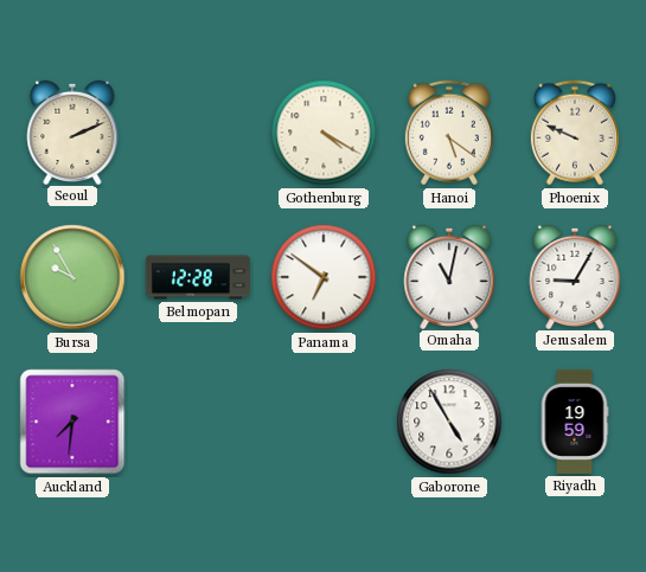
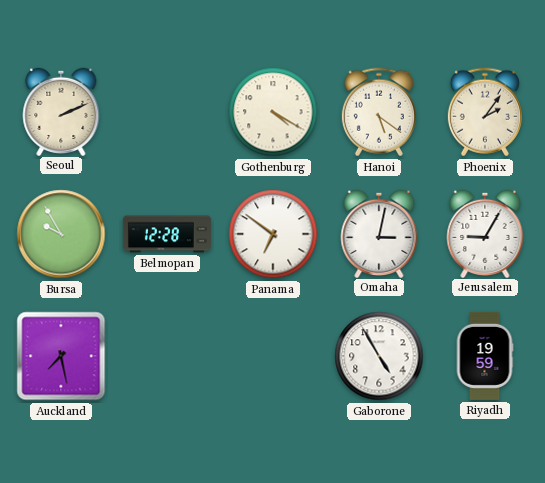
Phoenix: 9:49 -> 2:06
Omaha: 11:02 -> 3:02
Auckland: 7:31 -> 7:28
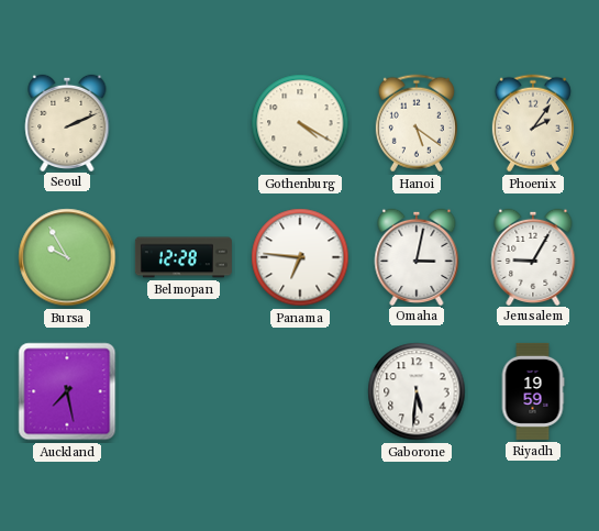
Panama: 6:51 -> 6:46
Gaborone: 4:55 -> 5:31
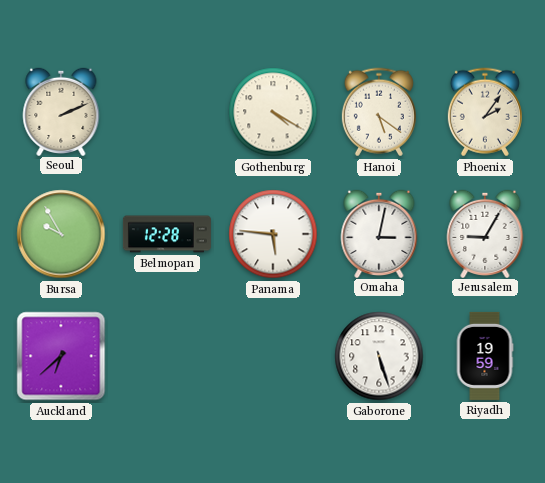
Panama: 6:46 -> 5:46
Auckland: 7:28 -> 6:38
Gaborone: 5:31 -> 5:27
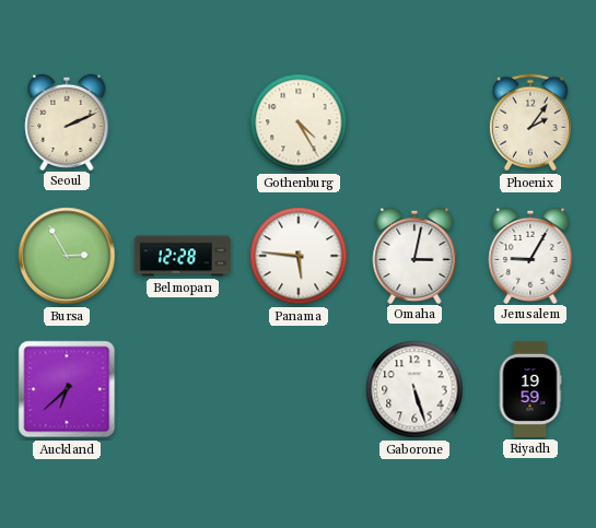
Gothenburg: 4:20 -> 4:25
Hanoi: 5:21 -> none
Bursa: 9:55 -> 2:55
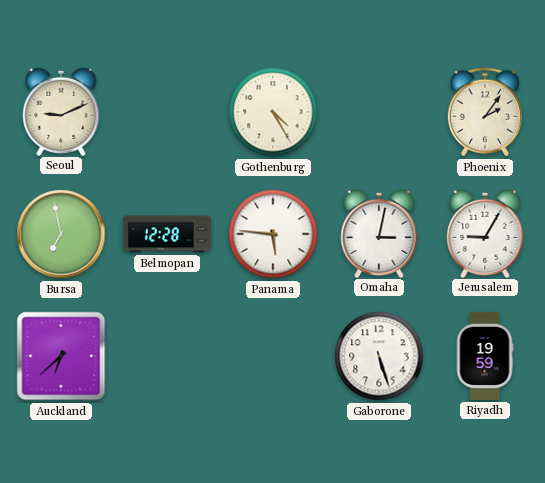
Seoul: 2:11 -> 9:11
Bursa: 2:55 -> 6:58
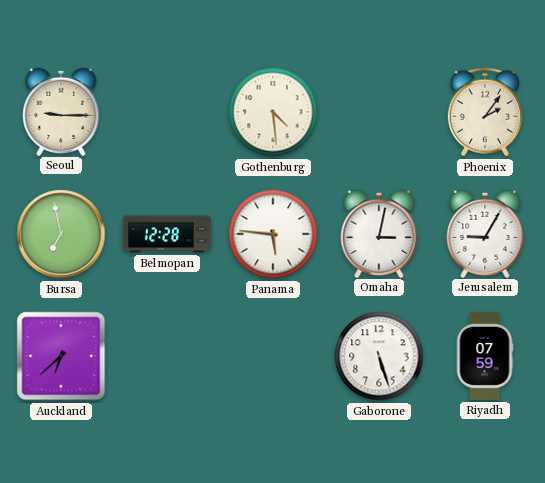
Seoul: 9:11 -> 9:15
Gothenburg: 4:25 -> 4:29
Riyadh: 19:59 -> 07:59
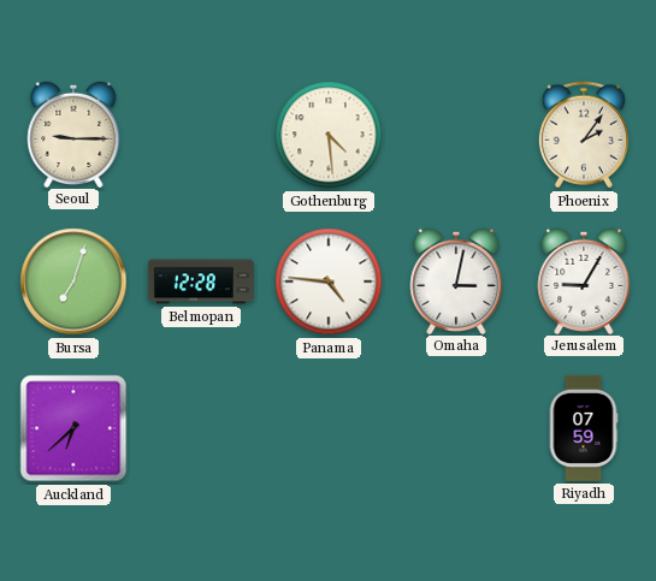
Bursa: 6:58 -> 7:03
Panama: 5:46 -> 4:46
Gaborone: 5:27 -> none
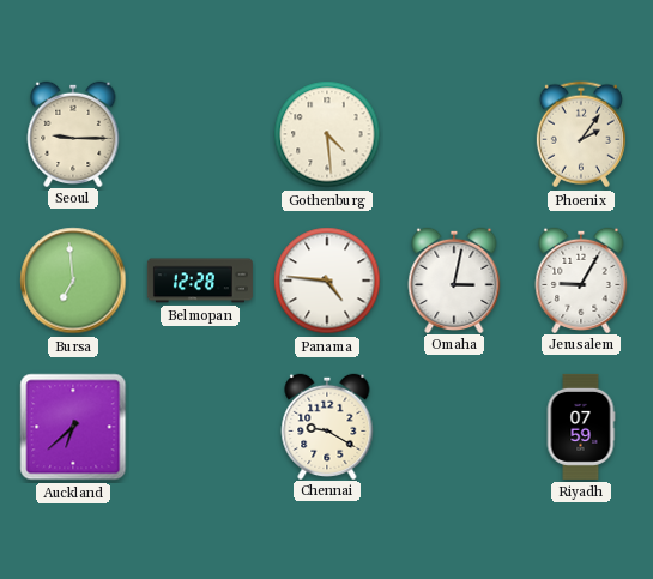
Bursa: 7:03 -> 6:59
Chennai: none -> 9:20
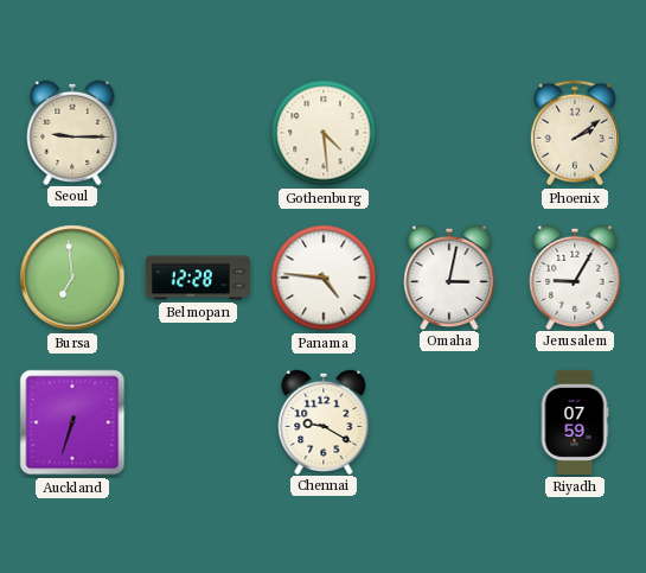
Phoenix: 2:06 -> 2:09
Auckland: 6:38 -> 6:33
